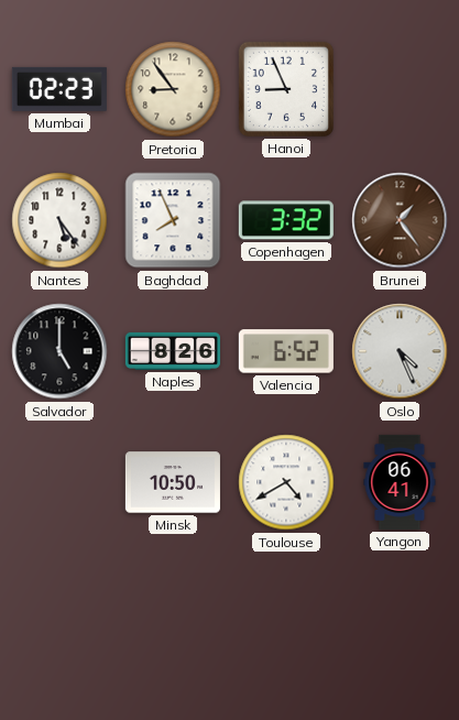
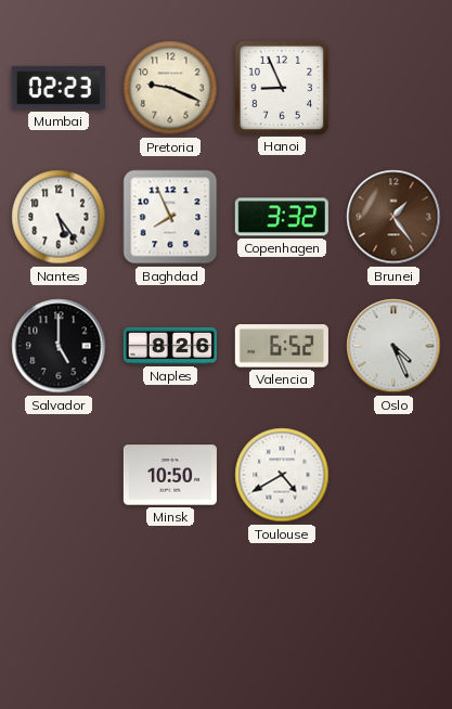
Pretoria: 8:54 -> 9:19
Yangon: 06:41 -> none
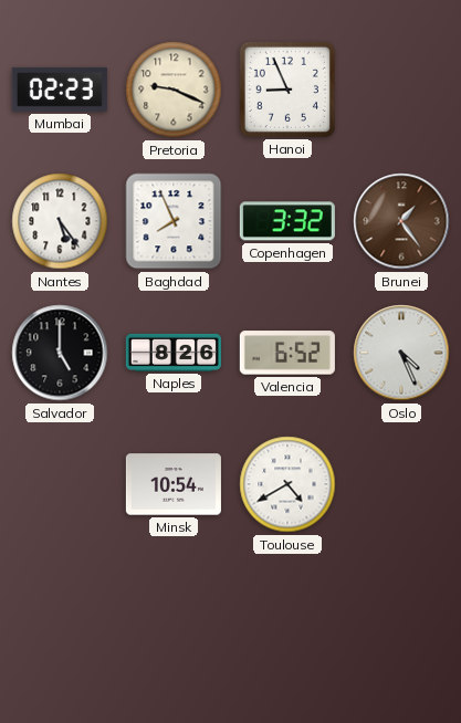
Minsk: 10:50 -> 10:54
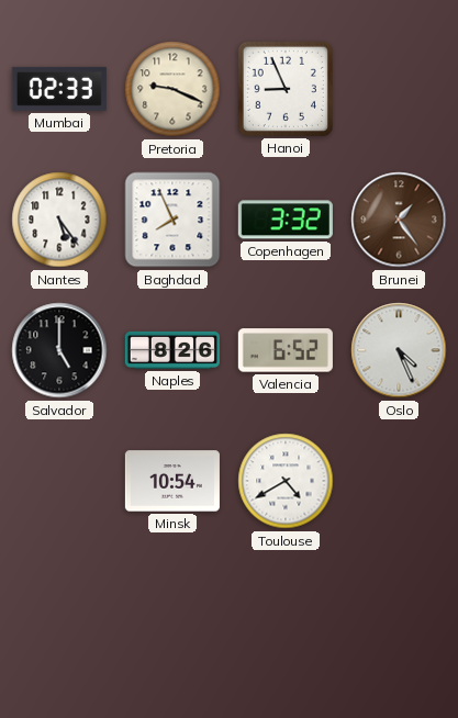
Mumbai: 02:23 -> 02:33
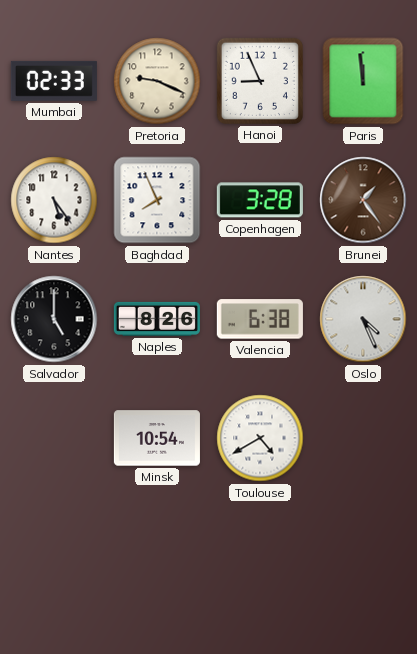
Paris: none -> 11:59
Copenhagen: 3:32 -> 3:28
Valencia: 6:52 -> 6:38
